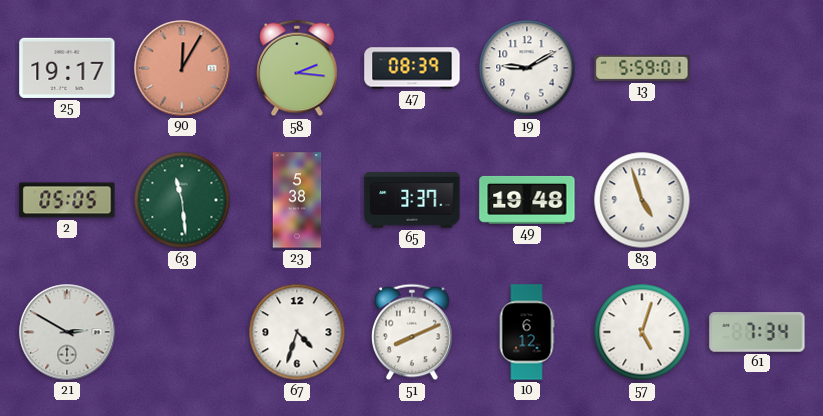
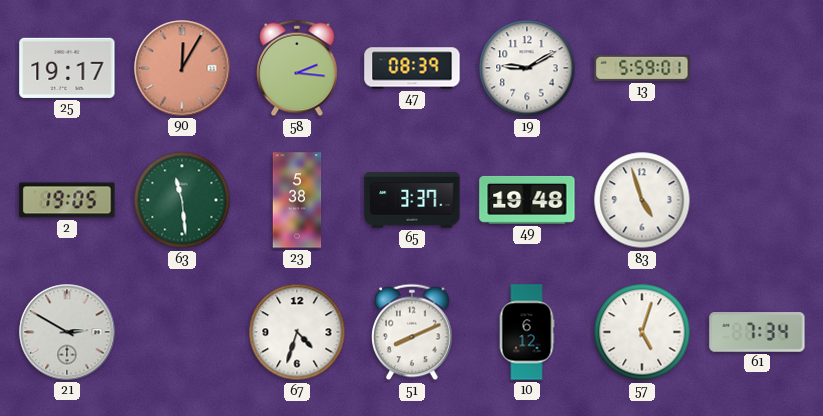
2: 05:05 -> 19:05
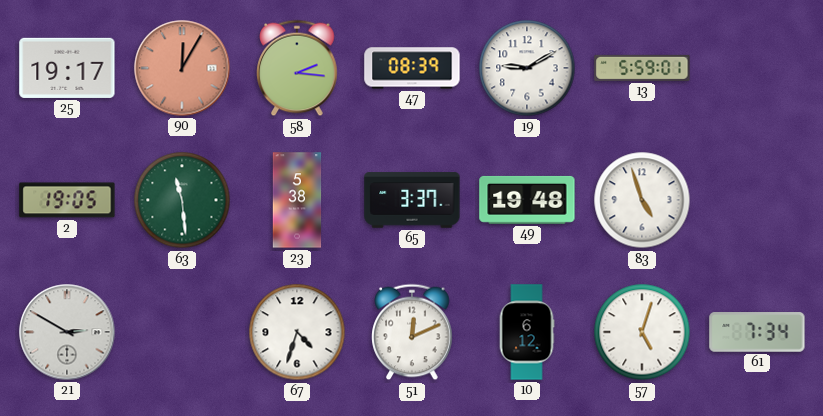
51: 8:11 -> 12:11
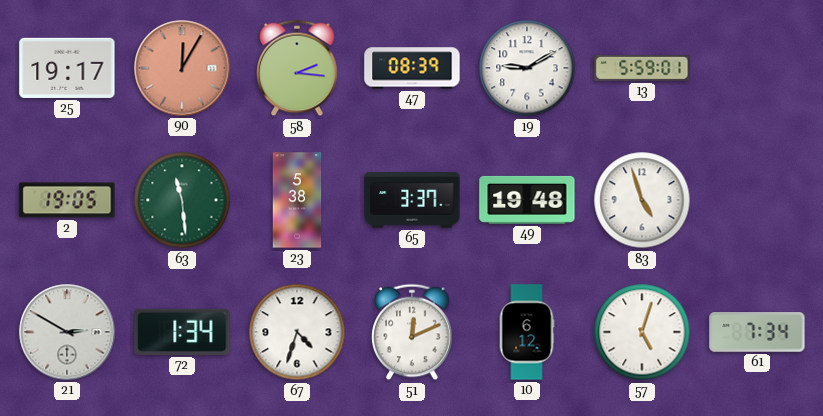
72: none -> 1:34
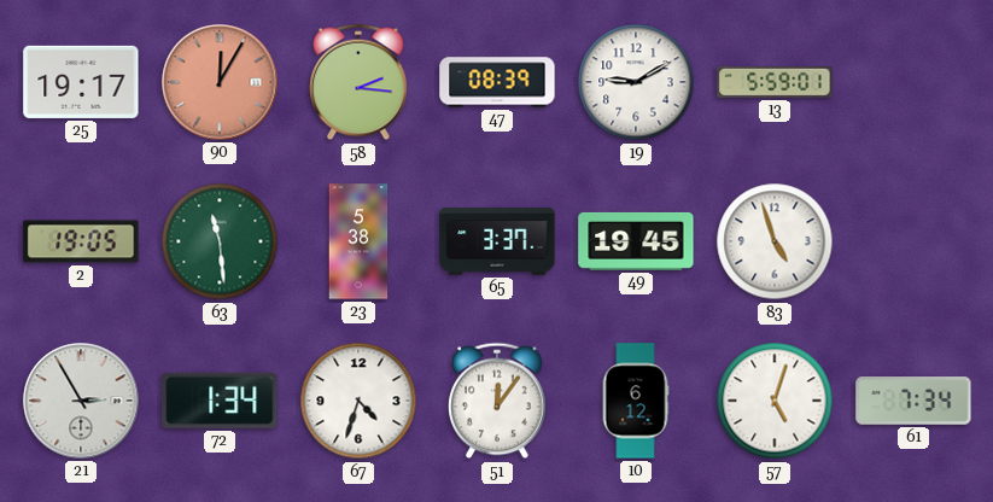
49: 19:48 -> 19:45
21: 2:50 -> 2:55
51: 12:11 -> 12:06
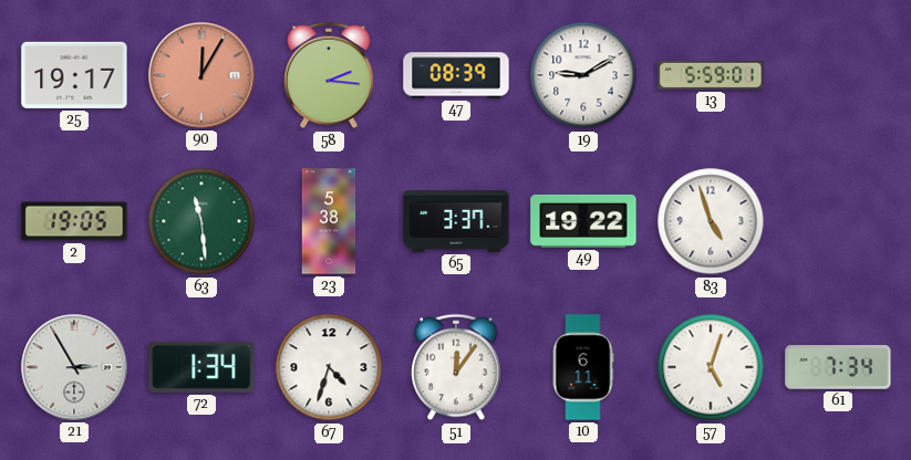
49: 19:45 -> 19:22
10: 6:12 -> 6:11
